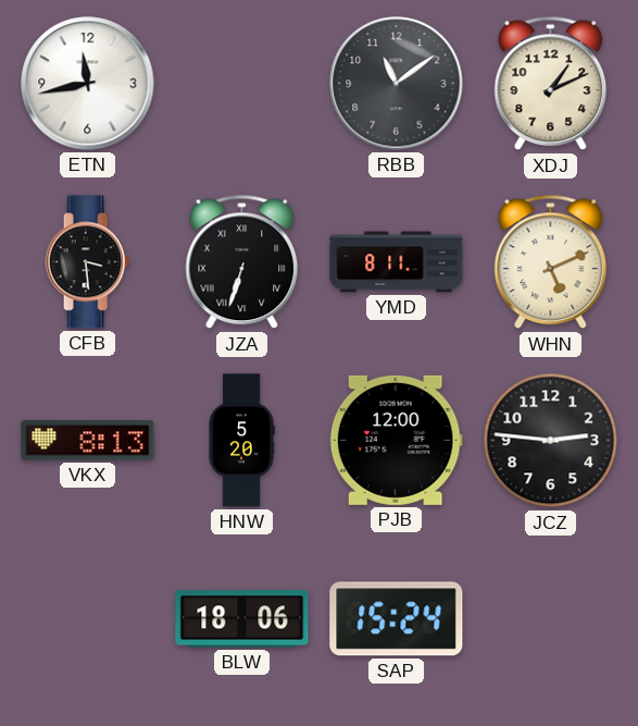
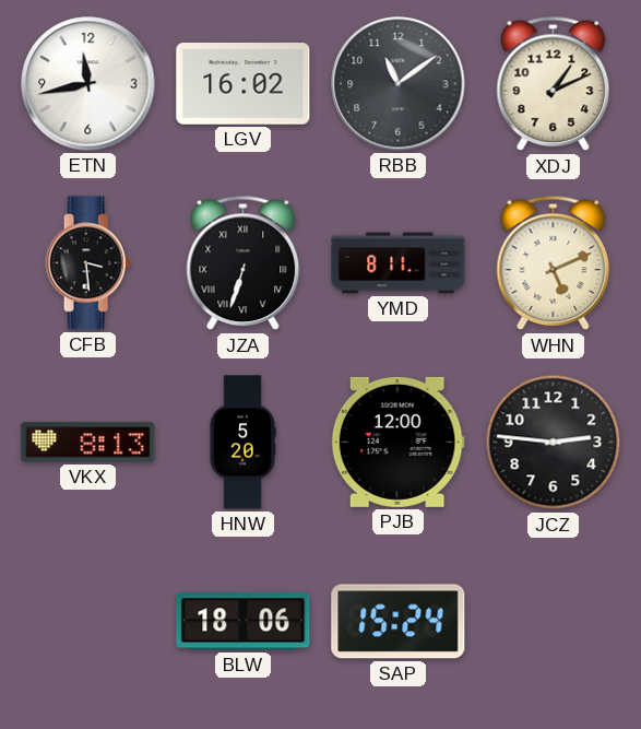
LGV: none -> 16:02
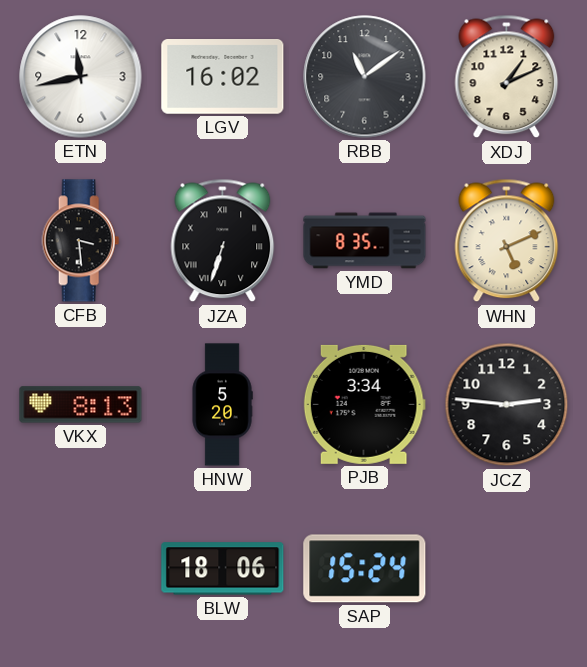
YMD: 8:11 -> 8:35
PJB: 12:00 -> 3:34
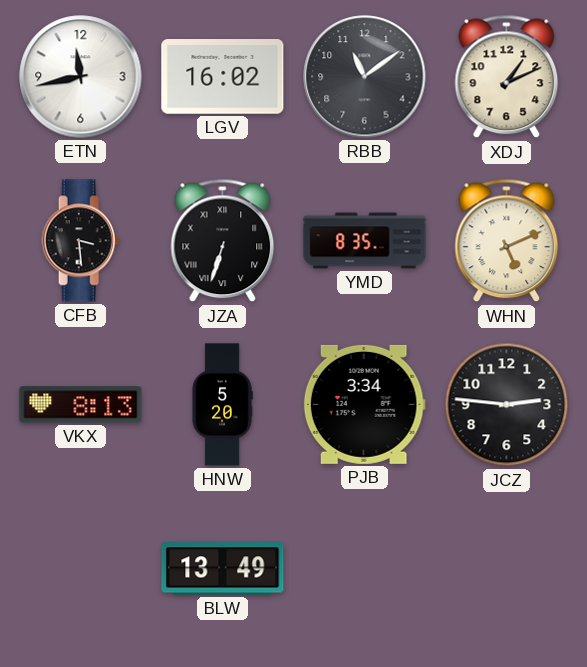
BLW: 18:06 -> 13:49
SAP: 15:24 -> none
